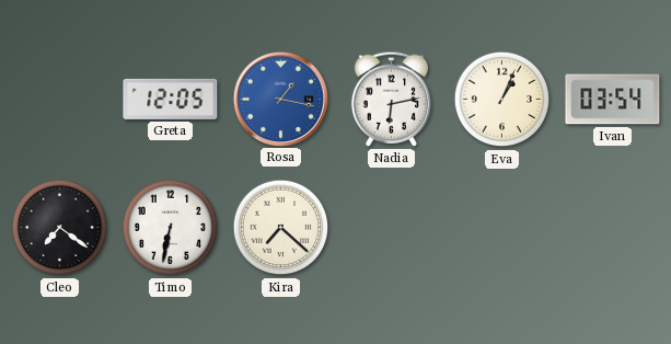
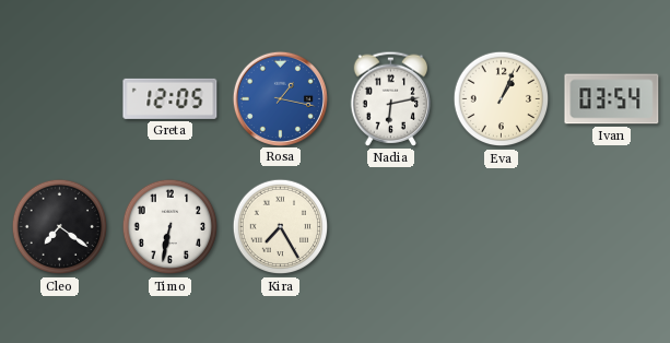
Kira: 7:22 -> 7:25
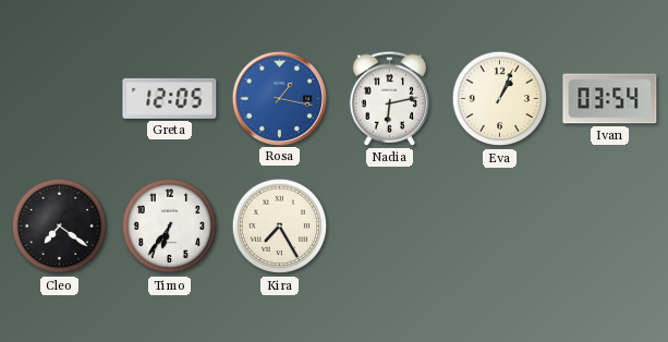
Timo: 6:32 -> 6:36
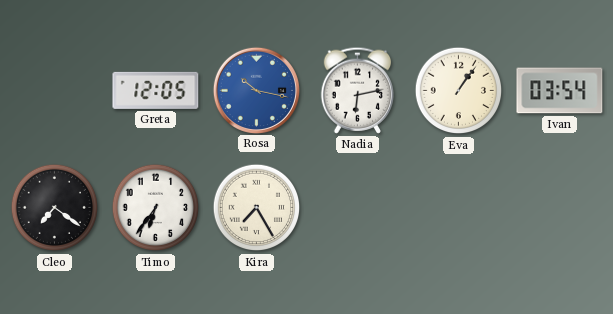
Rosa: 1:17 -> 10:17
Eva: 1:04 -> 1:06
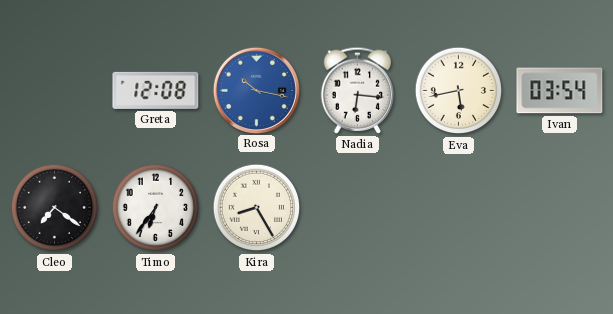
Greta: 12:05 -> 12:08
Nadia: 6:13 -> 6:16
Eva: 1:06 -> 5:43
Kira: 7:25 -> 8:25
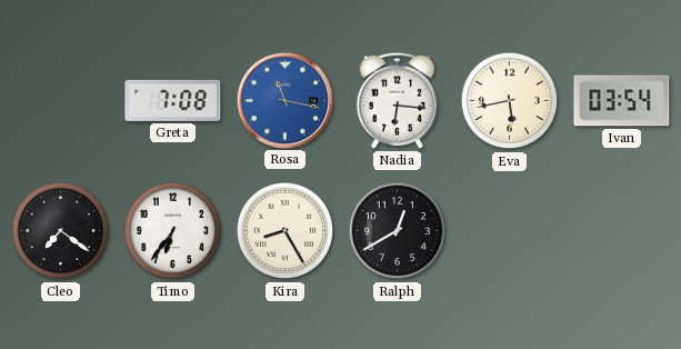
Greta: 12:08 -> 7:08
Rosa: 10:17 -> 11:17
Ralph: none -> 12:40
